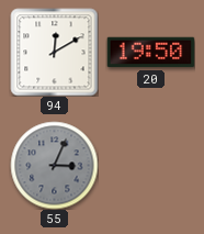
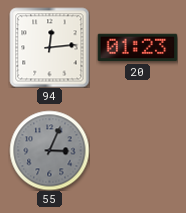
94: 12:10 -> 12:14
20: 19:50 -> 01:23
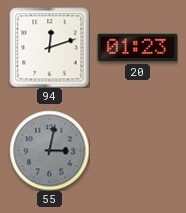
94: 12:14 -> 12:12
55: 3:04 -> 3:02
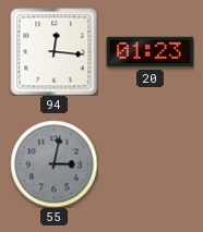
94: 12:12 -> 12:16
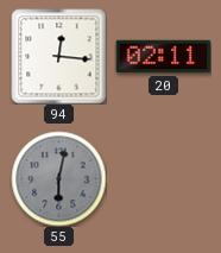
20: 01:23 -> 02:11
55: 3:02 -> 6:02
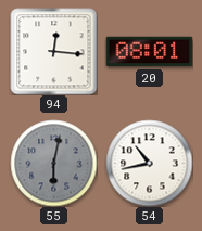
20: 02:11 -> 08:01
54: none -> 10:43
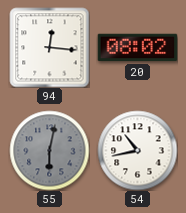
20: 08:01 -> 08:02
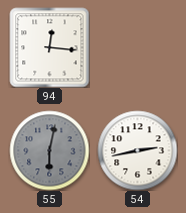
20: 08:02 -> none
54: 10:43 -> 2:43
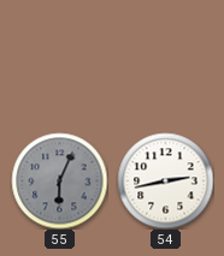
94: 12:16 -> none
55: 6:02 -> 6:04
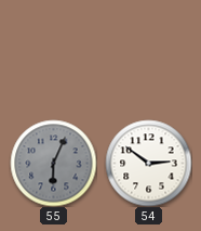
54: 2:43 -> 2:51
